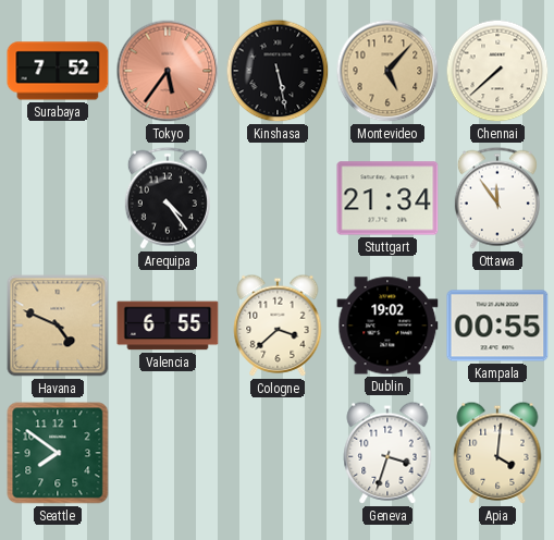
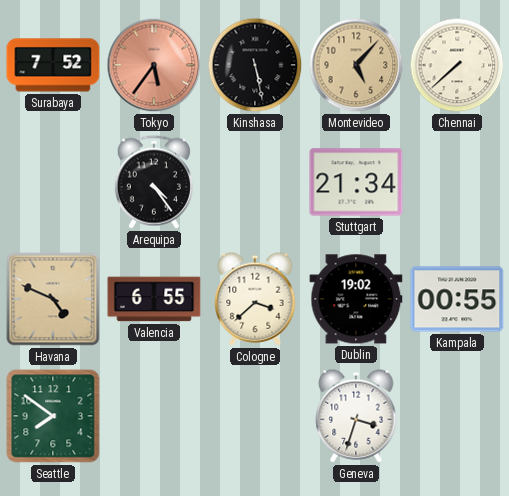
Ottawa: 11:54 -> none
Apia: 4:01 -> none
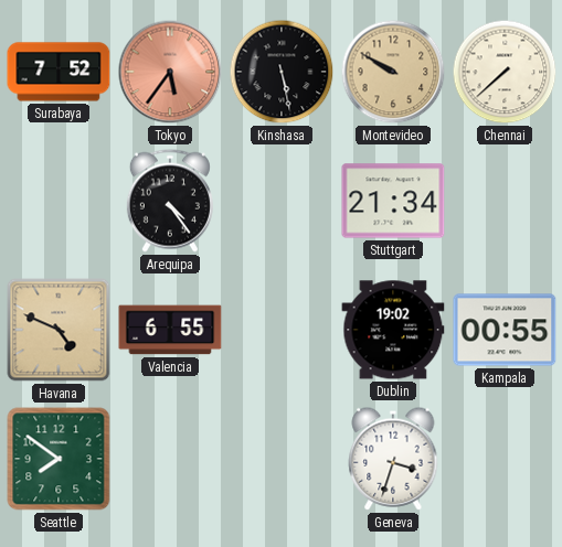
Montevideo: 5:07 -> 9:50
Cologne: 3:38 -> none
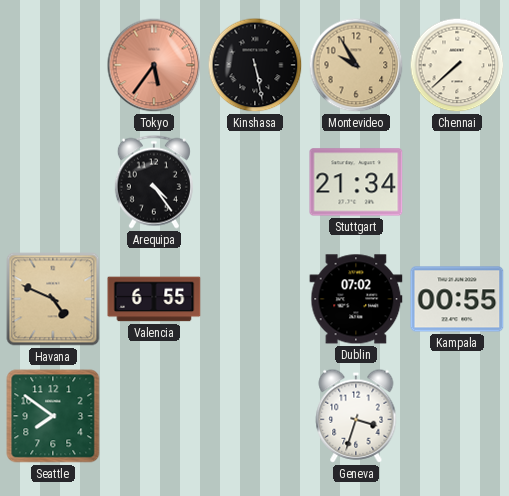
Surabaya: 7:52 -> none
Montevideo: 9:50 -> 9:55
Dublin: 19:02 -> 07:02
